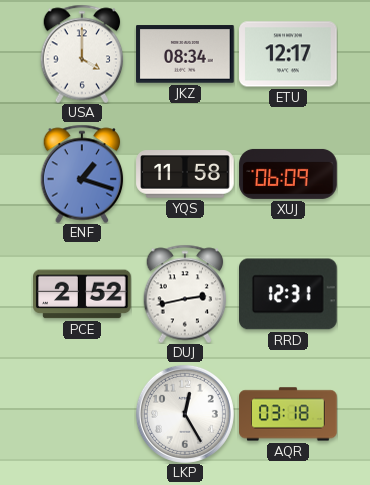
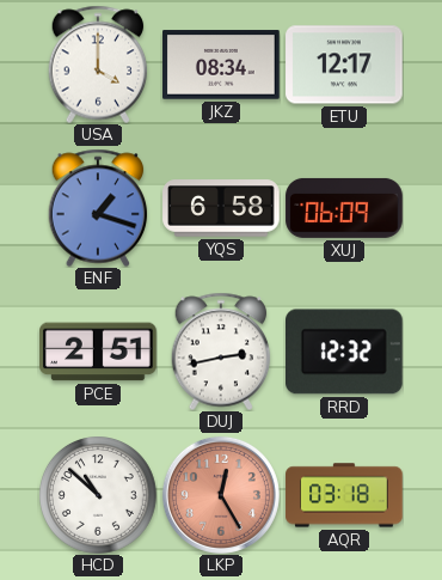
YQS: 11:58 -> 6:58
PCE: 2:52 -> 2:51
RRD: 12:31 -> 12:32
HCD: none -> 10:52
LKP dial: white -> salmon
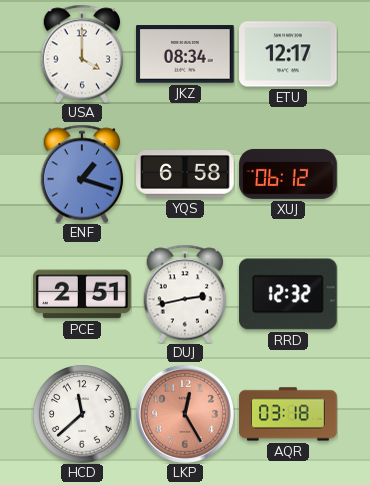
XUJ: 06:09 -> 06:12
HCD: 10:52 -> 11:38
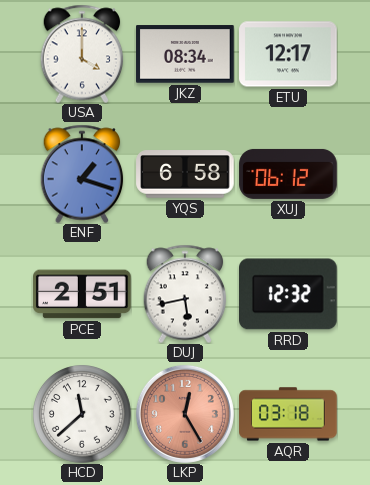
DUJ: 2:43 -> 5:43
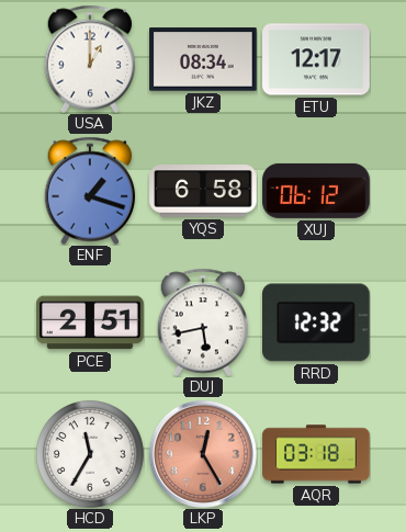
USA: 4:00 -> 1:00
HCD: 11:38 -> 11:35
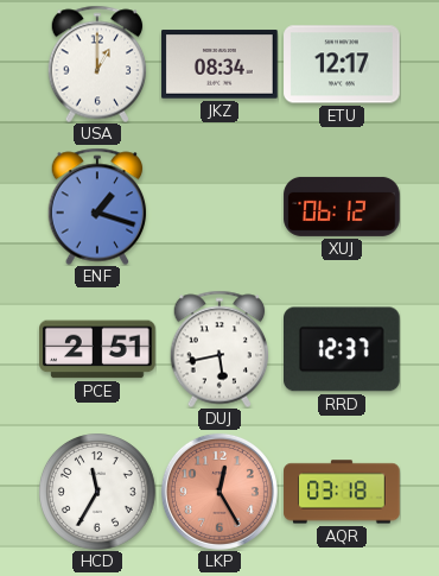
YQS: 6:58 -> none
RRD: 12:32 -> 12:37
